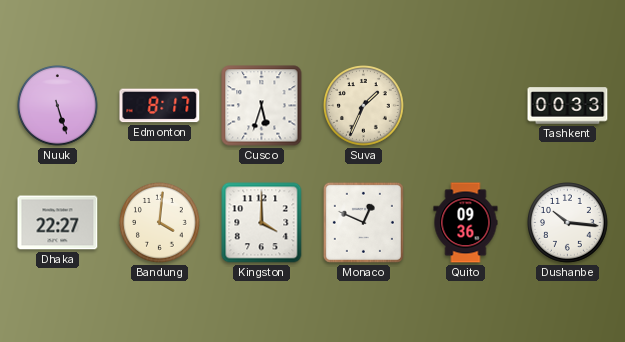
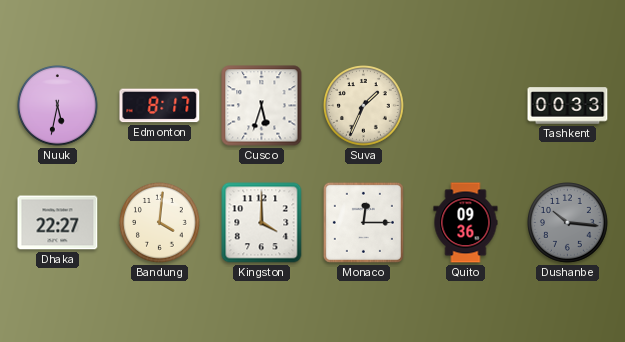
Nuuk: 5:27 -> 5:32
Monaco: 12:49 -> 12:15
Dushanbe dial: white -> grey
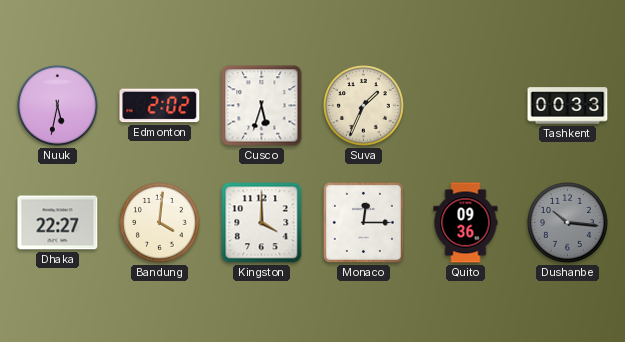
Edmonton: 8:17 -> 2:02
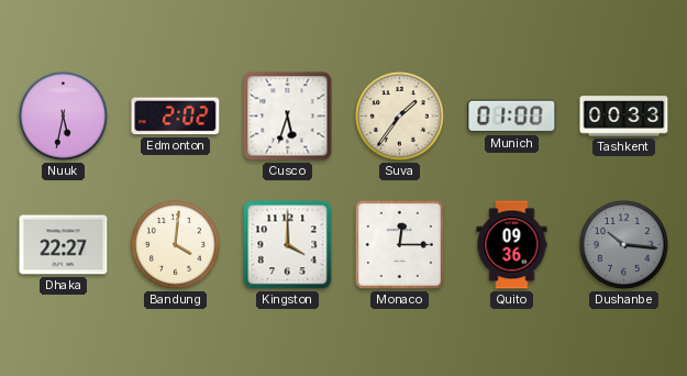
Suva: 1:34 -> 1:36
Munich: none -> 01:00
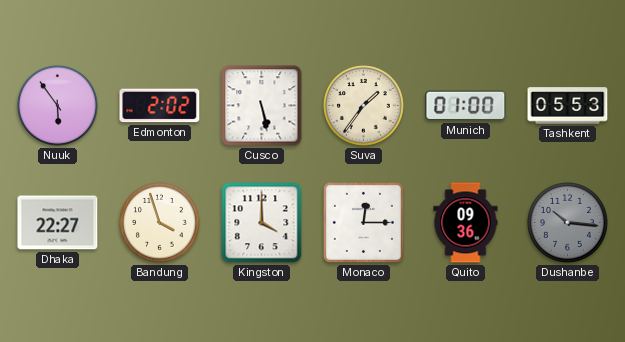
Nuuk: 5:32 -> 5:54
Cusco: 5:33 -> 5:28
Tashkent: 00:33 -> 05:53
Bandung: 4:01 -> 3:57
